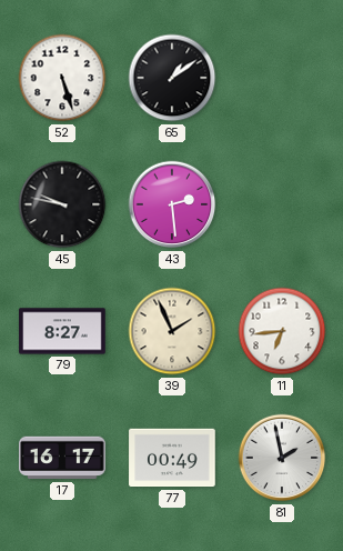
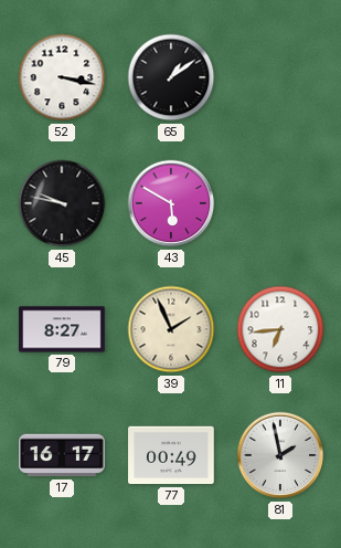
52: 5:27 -> 3:17
43: 2:29 -> 5:50
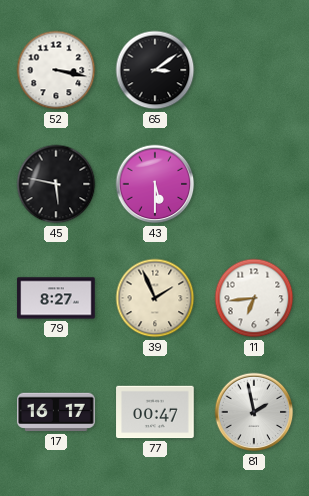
65: 1:09 -> 3:09
45: 9:47 -> 5:47
43: 5:50 -> 5:30
77: 00:49 -> 00:47
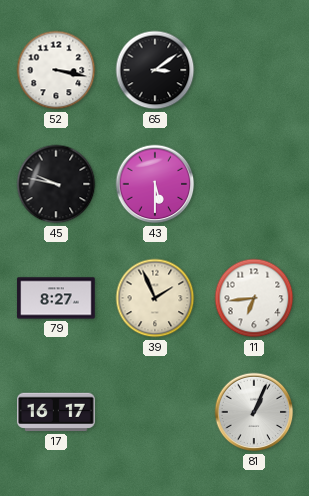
45: 5:47 -> 9:47
77: 00:47 -> none
81: 1:58 -> 1:04
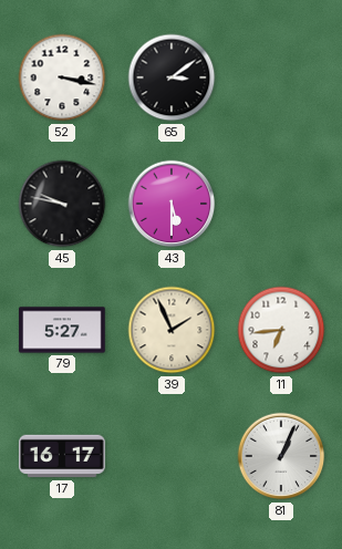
79: 8:27 -> 5:27
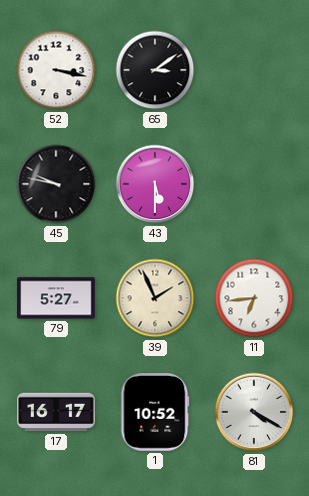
1: none -> 10:52
81: 1:04 -> 4:20
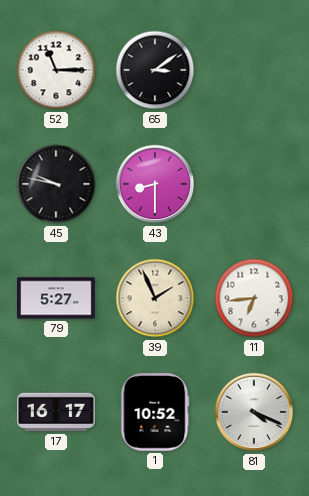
52: 3:17 -> 11:15
43: 5:30 -> 8:30
81: 4:20 -> 4:19
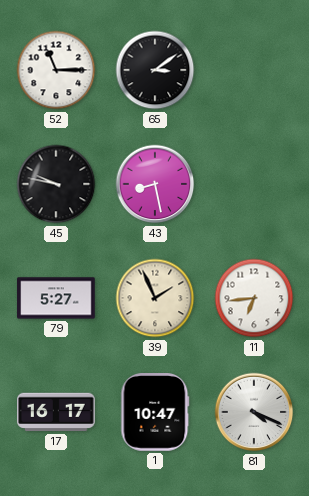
43: 8:30 -> 8:28
1: 10:52 -> 10:47
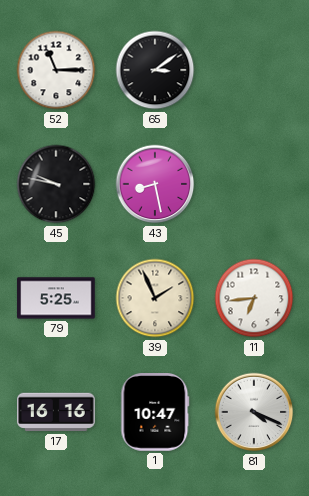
79: 5:27 -> 5:25
17: 16:17 -> 16:16
